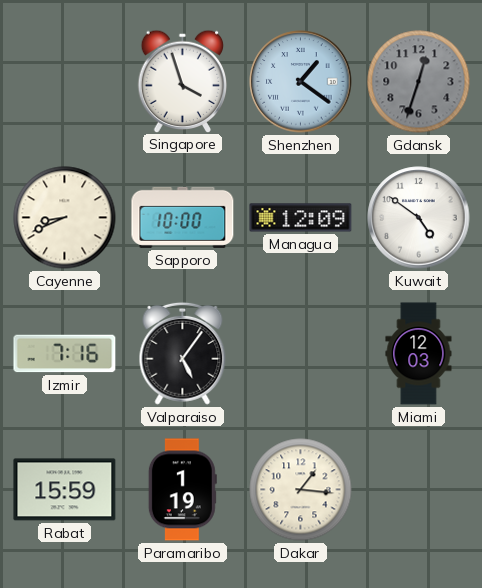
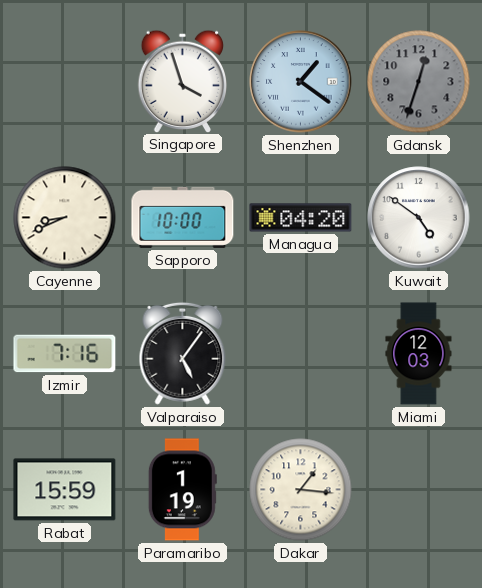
Managua: 12:09 -> 04:20
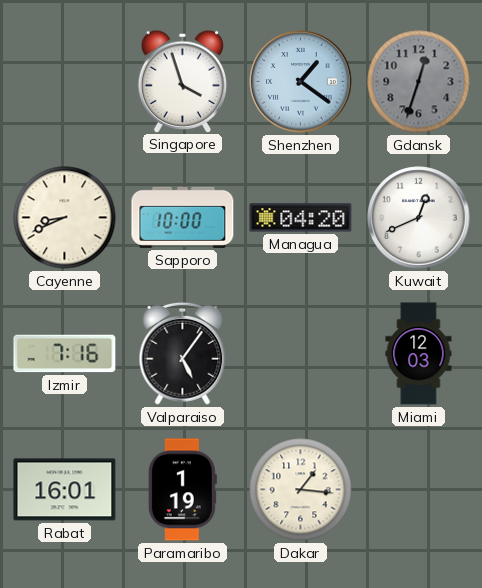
Kuwait: 4:51 -> 12:41
Rabat: 15:59 -> 16:01
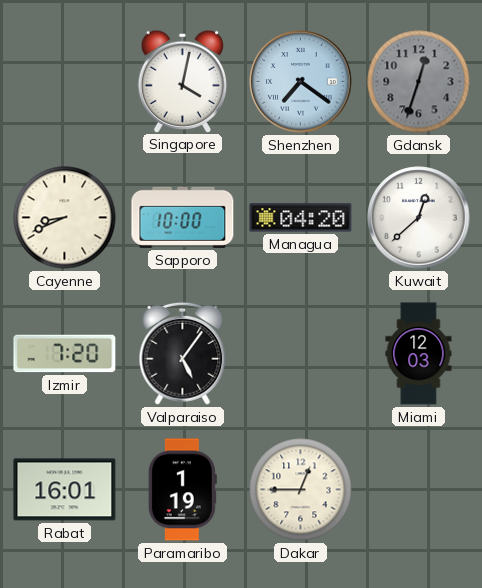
Singapore: 3:57 -> 4:02
Shenzhen: 1:21 -> 7:21
Kuwait: 12:41 -> 12:38
Izmir: 7:16 -> 7:20
Dakar: 1:16 -> 12:45
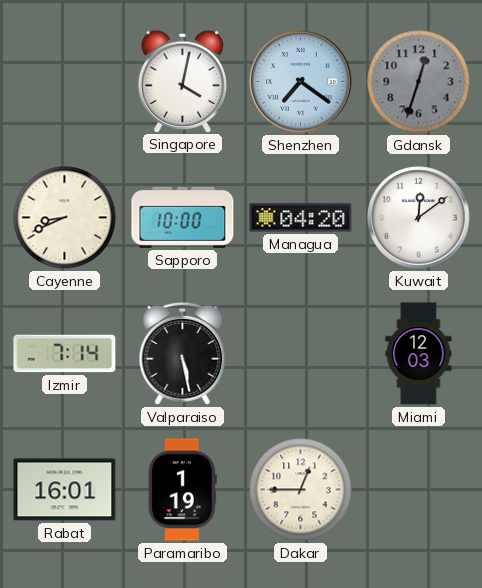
Kuwait: 12:38 -> 12:09
Izmir: 7:20 -> 7:14
Valparaiso: 5:06 -> 5:28
